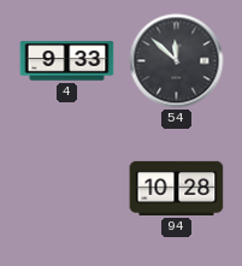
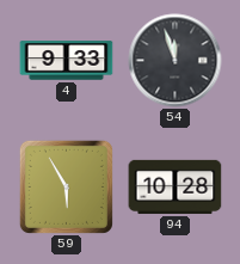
54: 11:52 -> 11:57
59: none -> 5:55
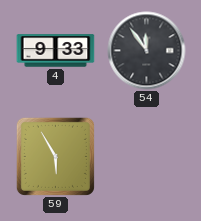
54: 11:57 -> 11:54
94: 10:28 -> none
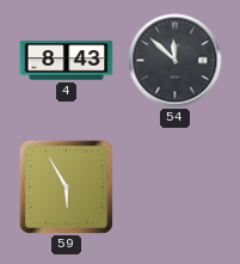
4: 9:33 -> 8:43
54: 11:54 -> 11:52
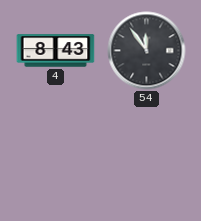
54: 11:52 -> 11:54
59: 5:55 -> none
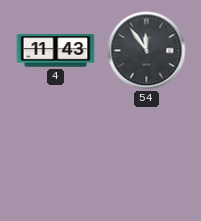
4: 8:43 -> 11:43
